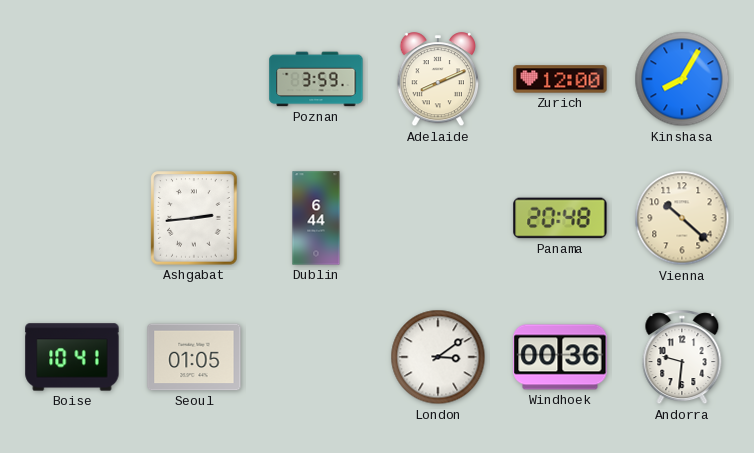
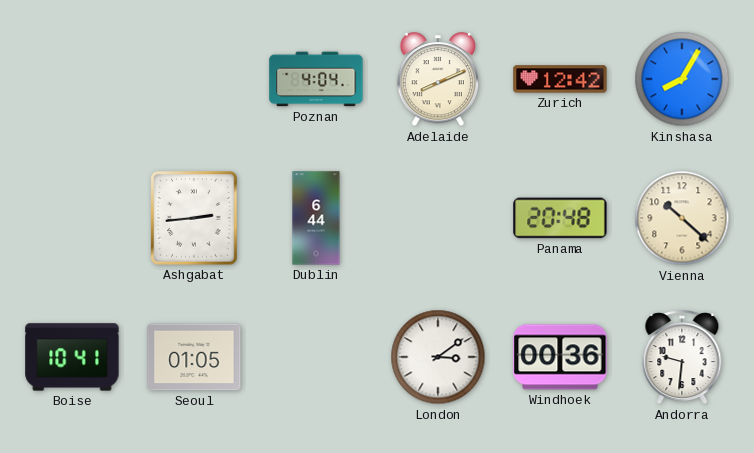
Poznan: 3:59 -> 4:04
Zurich: 12:00 -> 12:42
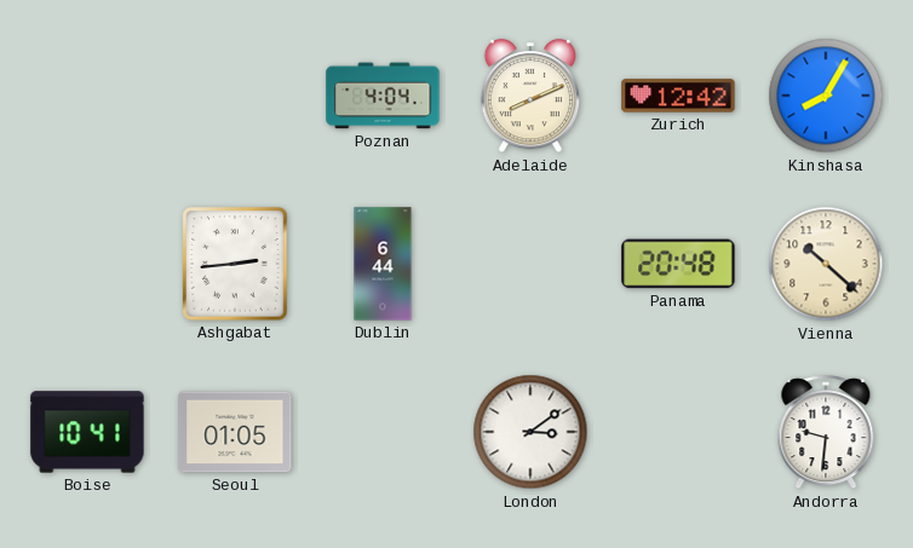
Windhoek: 00:36 -> none
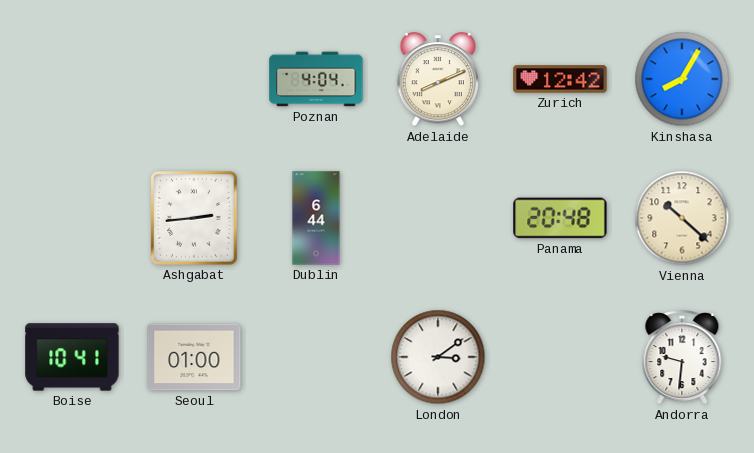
Seoul: 01:05 -> 01:00
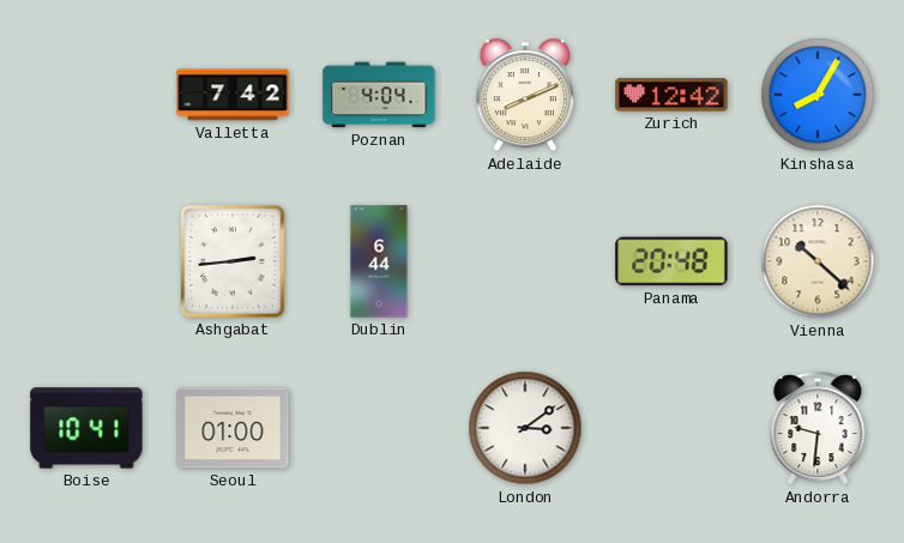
Valletta: none -> 7:42
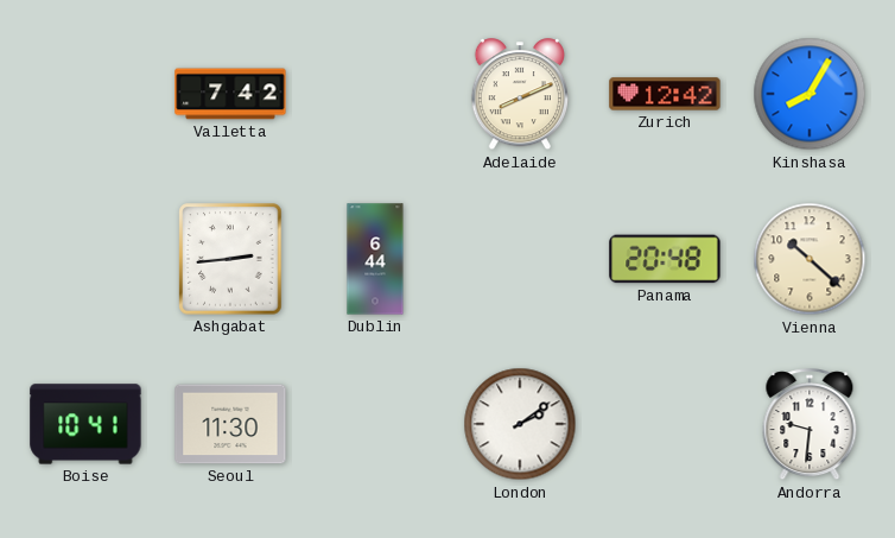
Poznan: 4:04 -> none
Seoul: 01:00 -> 11:30
London: 3:09 -> 2:09
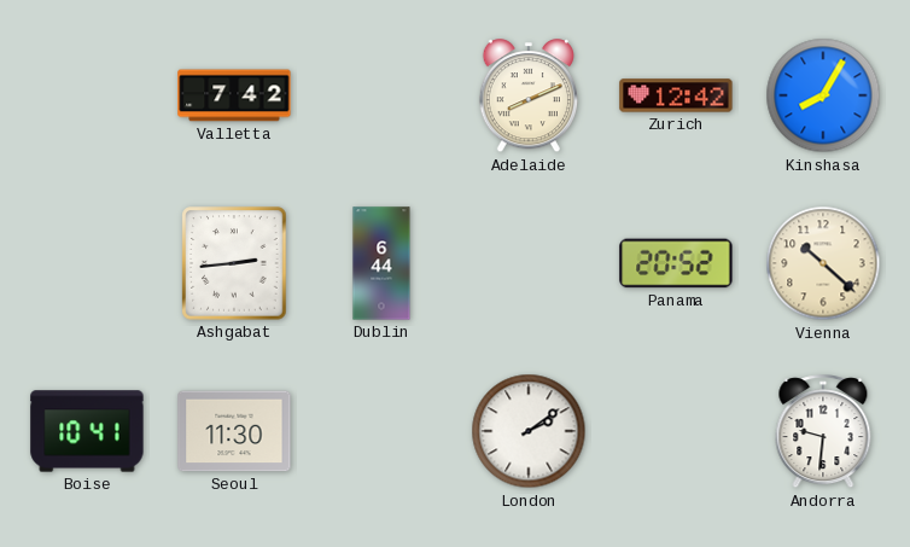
Panama: 20:48 -> 20:52
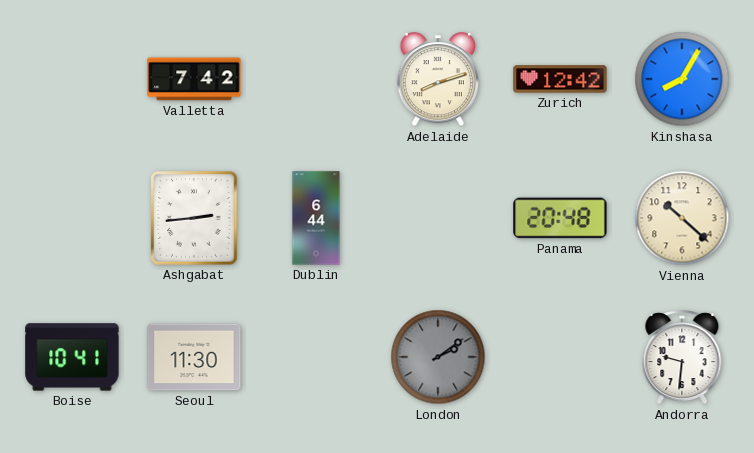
Adelaide: 8:11 -> 8:12
Panama: 20:52 -> 20:48
London dial: white -> grey
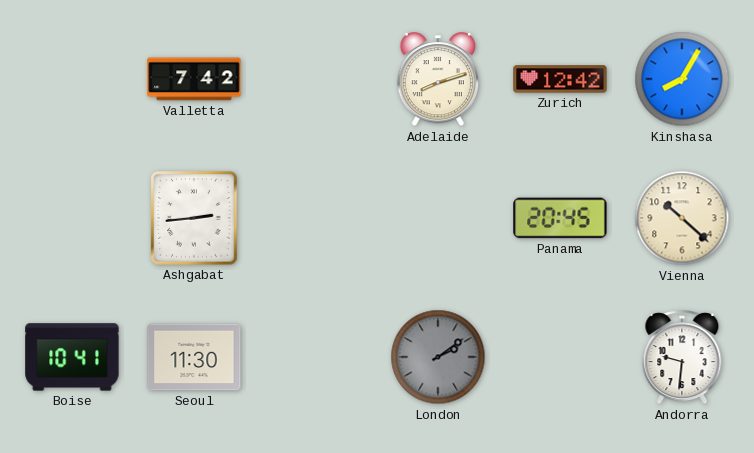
Dublin: 6:44 -> none
Panama: 20:48 -> 20:45
